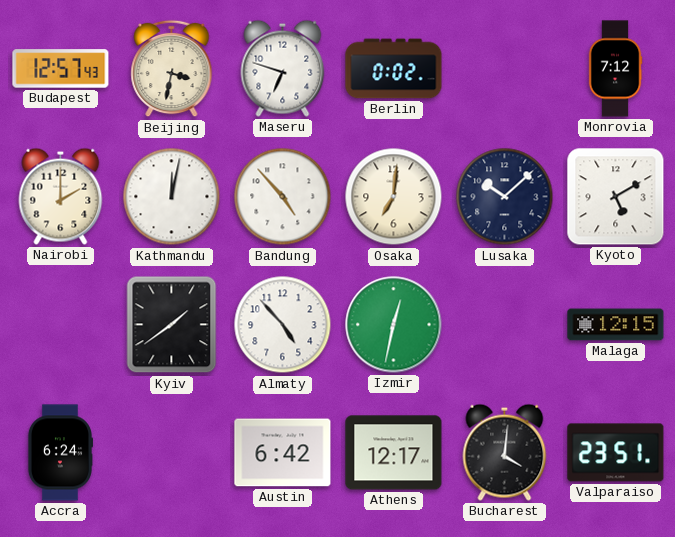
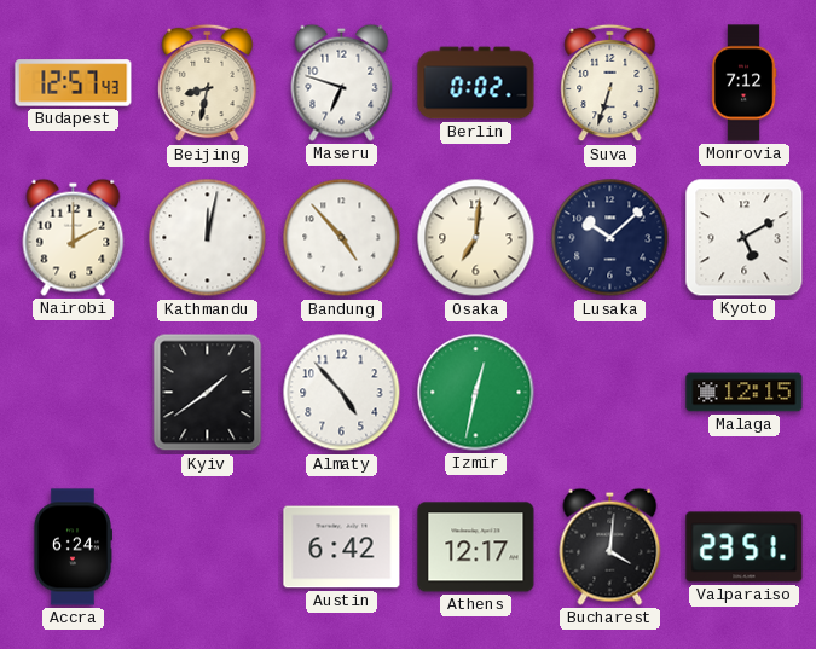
Beijing: 3:32 -> 8:32
Suva: none -> 6:33
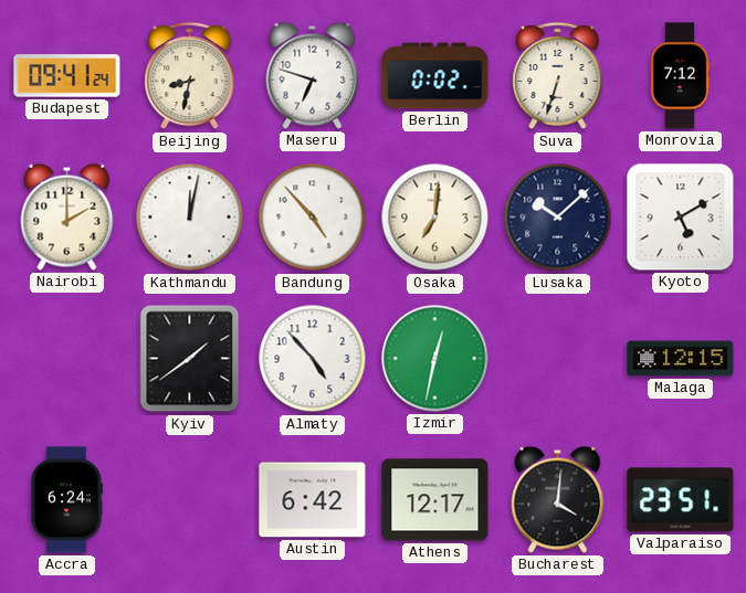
Budapest: 12:57 -> 09:41
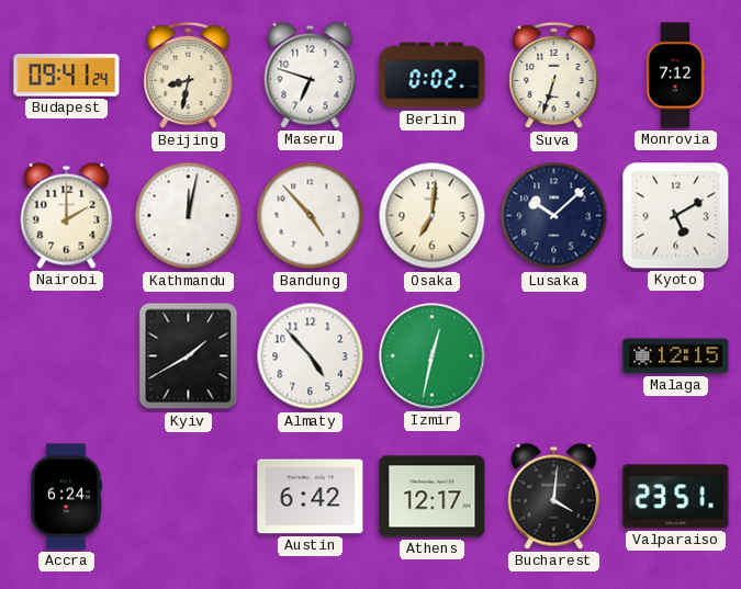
Kyiv: 1:39 -> 1:40
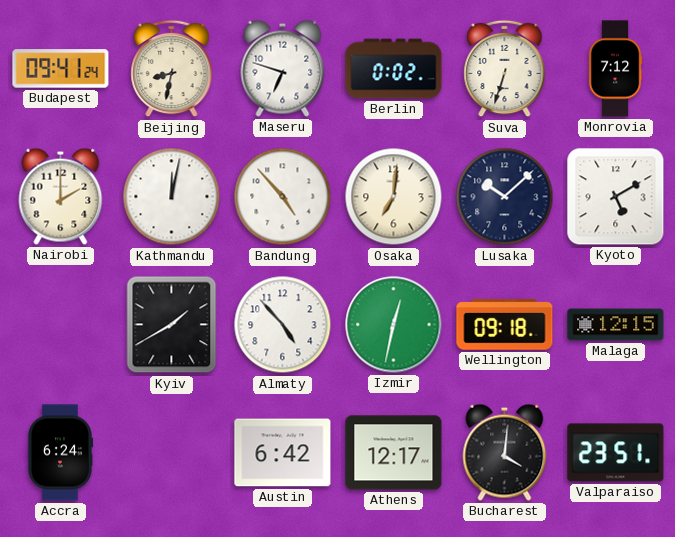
Wellington: none -> 09:18
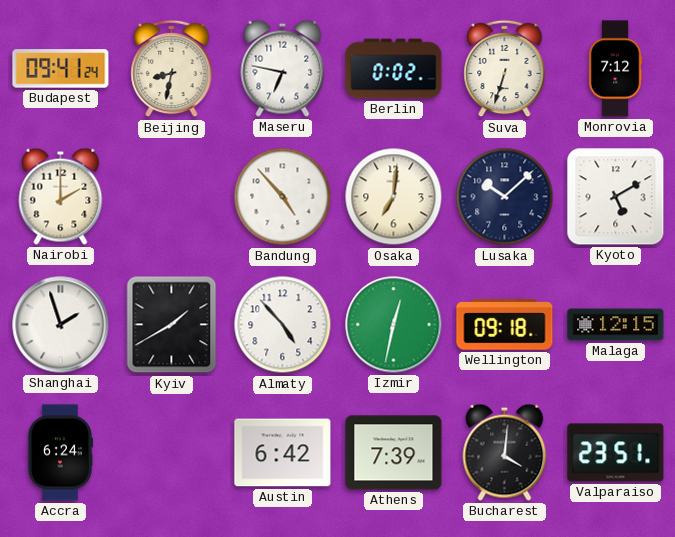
Maseru: 6:48 -> 6:47
Kathmandu: 12:02 -> none
Shanghai: none -> 1:57
Athens: 12:17 -> 7:39
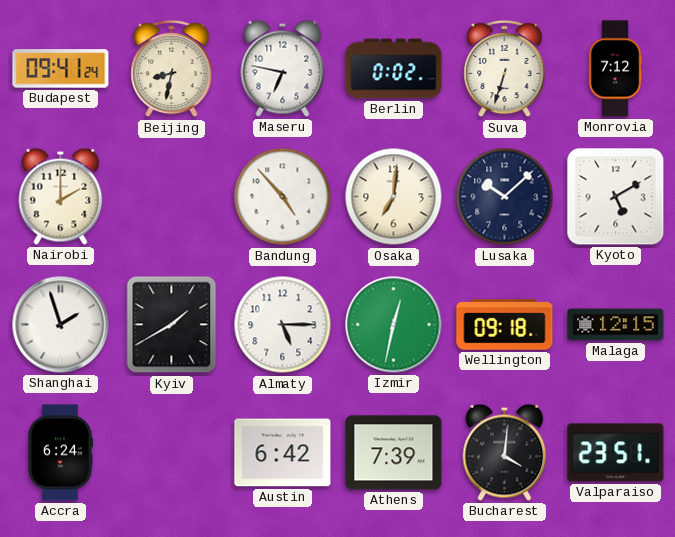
Almaty: 4:53 -> 5:15
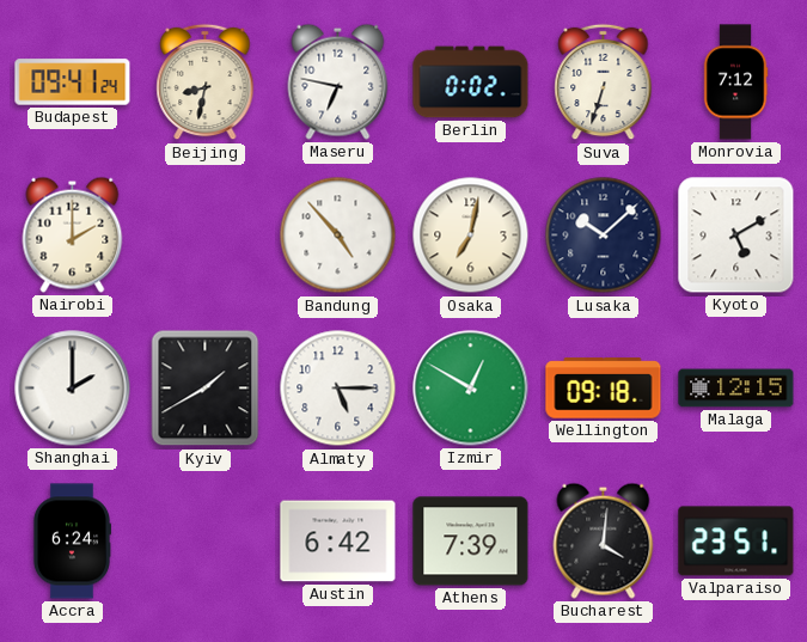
Osaka: 7:01 -> 7:02
Shanghai: 1:57 -> 2:00
Izmir: 12:32 -> 12:50
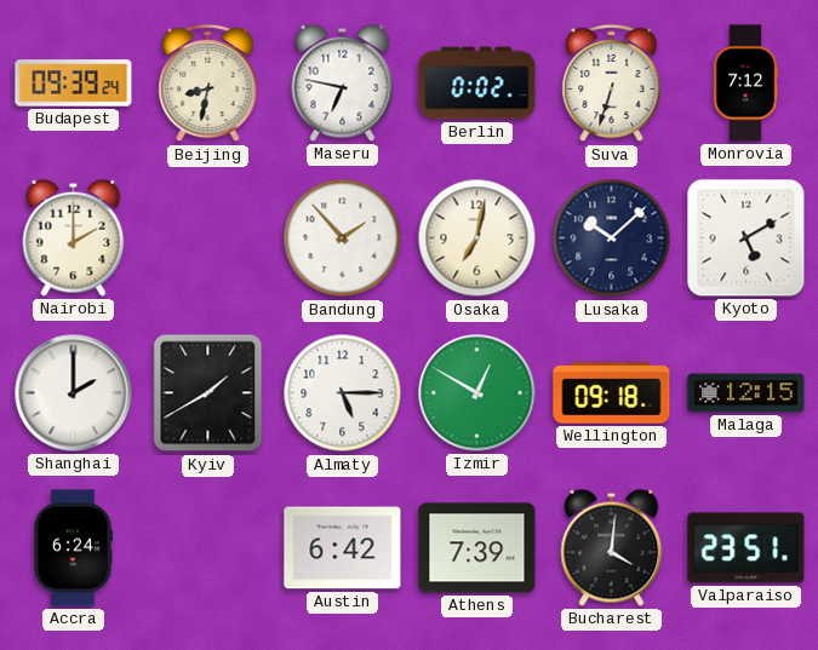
Budapest: 09:41 -> 09:39
Bandung: 4:53 -> 1:53
